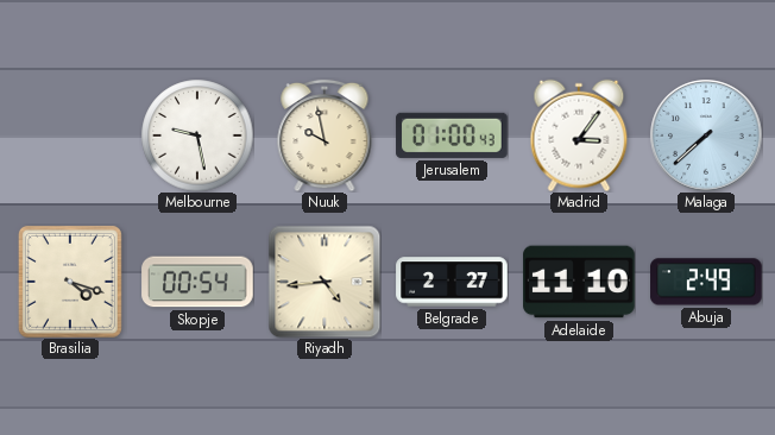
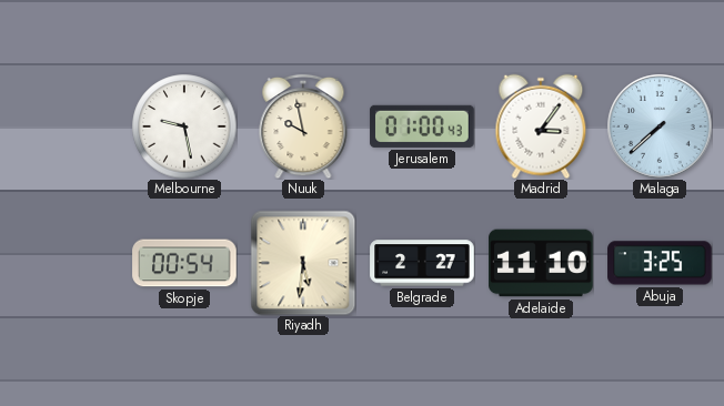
Brasilia: 4:18 -> none
Riyadh: 4:44 -> 5:31
Abuja: 2:49 -> 3:25
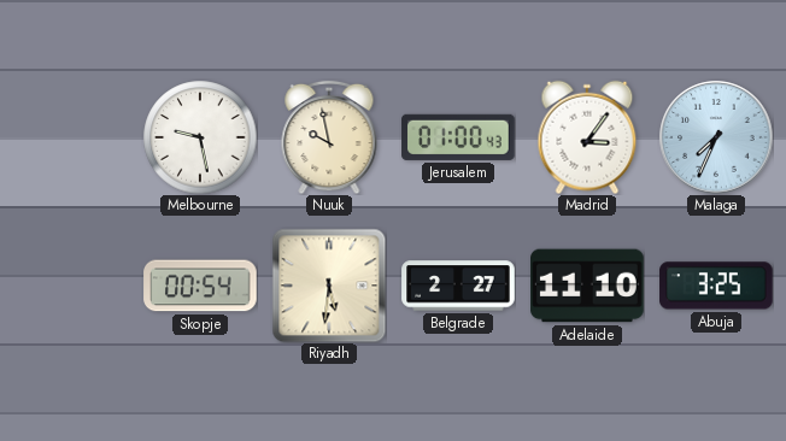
Malaga: 7:38 -> 7:34
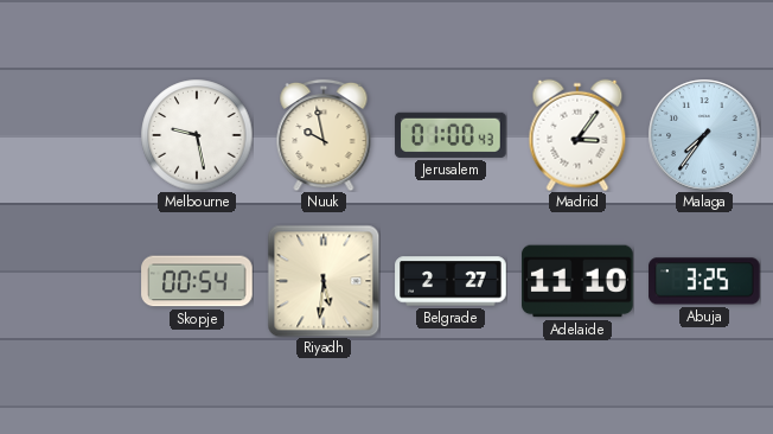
Malaga: 7:34 -> 7:36
